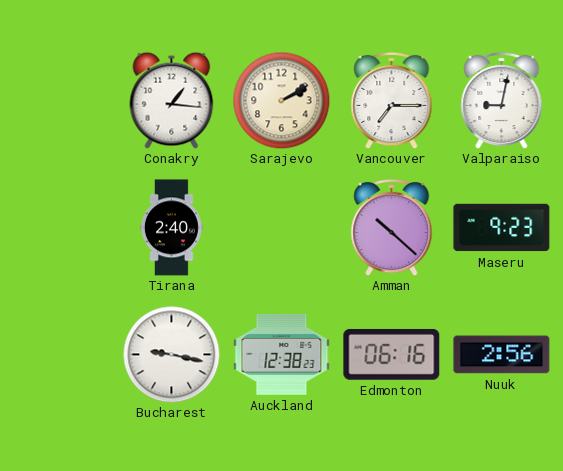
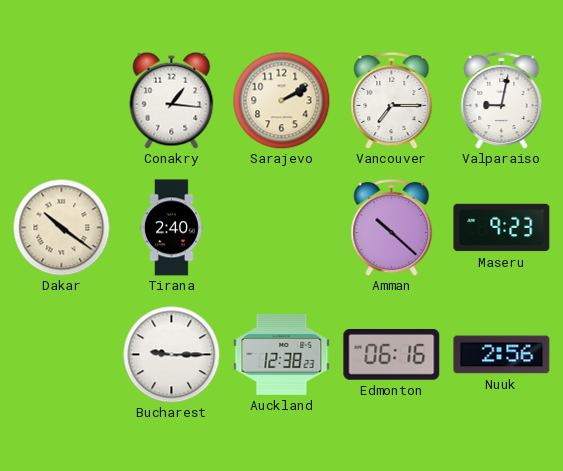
Dakar: none -> 10:21
Bucharest: 9:17 -> 9:15
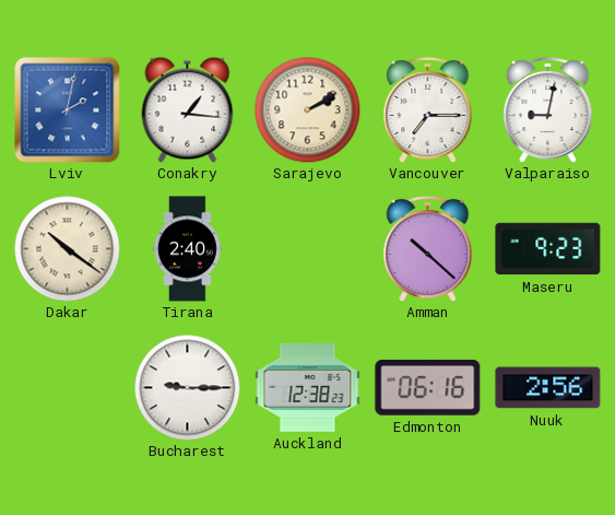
Lviv: none -> 2:02
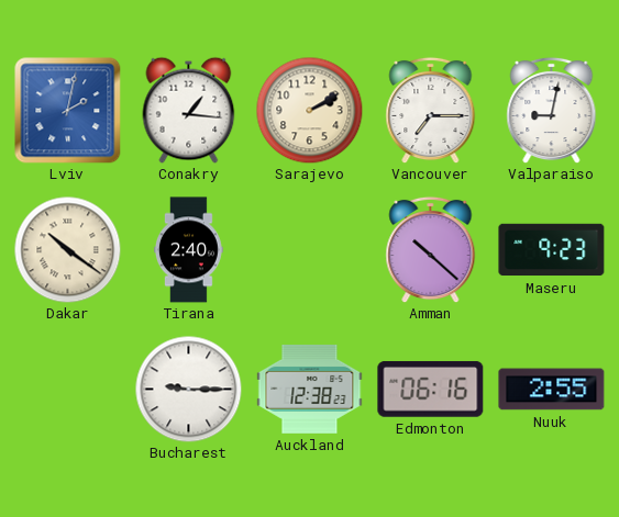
Nuuk: 2:56 -> 2:55
